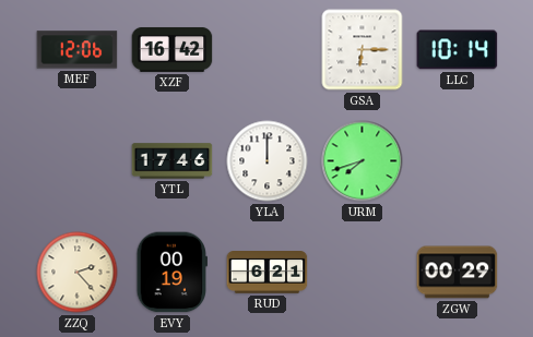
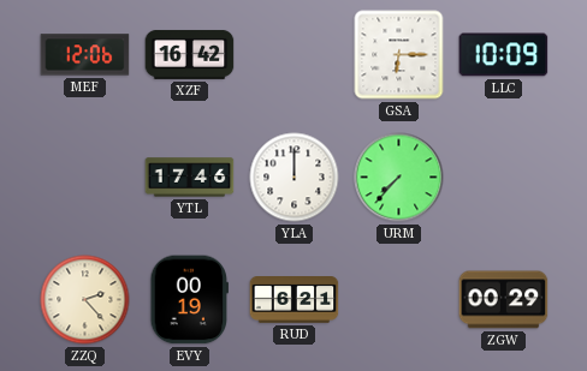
LLC: 10:14 -> 10:09
URM: 7:42 -> 7:37
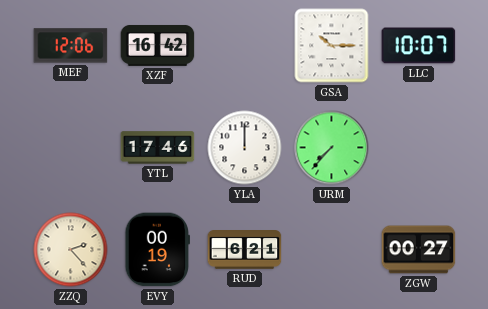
GSA: 6:15 -> 10:15
LLC: 10:09 -> 10:07
ZGW: 00:29 -> 00:27
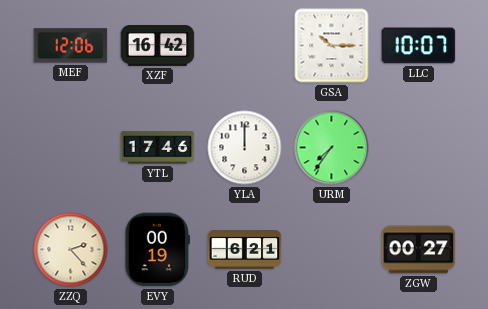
URM: 7:37 -> 7:36
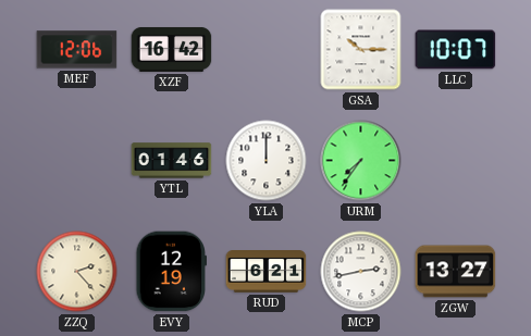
YTL: 17:46 -> 01:46
EVY: 00:19 -> 12:19
MCP: none -> 2:43
ZGW: 00:27 -> 13:27
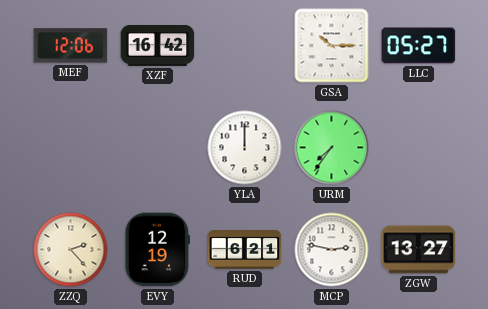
LLC: 10:07 -> 05:27
YTL: 01:46 -> none
MCP: 2:43 -> 2:47
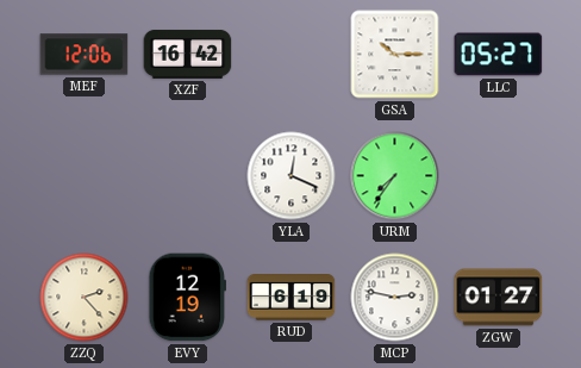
YLA: 12:00 -> 12:19
RUD: 6:21 -> 6:19
ZGW: 13:27 -> 01:27
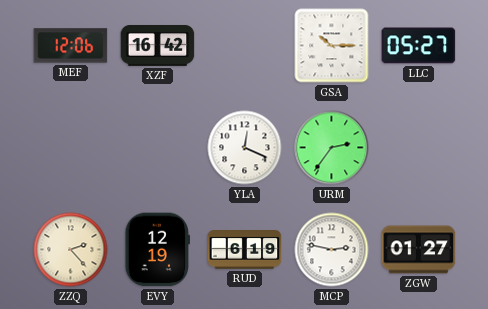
URM: 7:36 -> 2:36
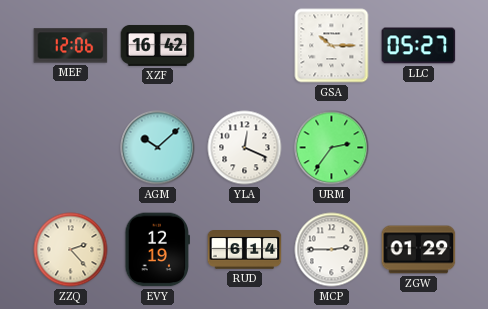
AGM: none -> 10:08
RUD: 6:19 -> 6:14
MCP: 2:47 -> 2:45
ZGW: 01:27 -> 01:29
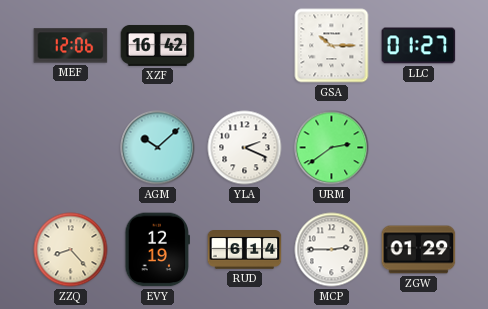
LLC: 05:27 -> 01:27
YLA: 12:19 -> 2:19
URM: 2:36 -> 2:39
ZZQ: 2:23 -> 8:23
